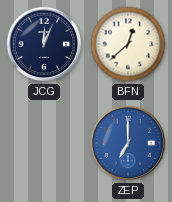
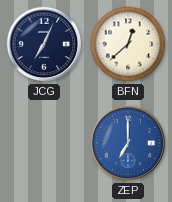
JCG: 12:04 -> 7:04
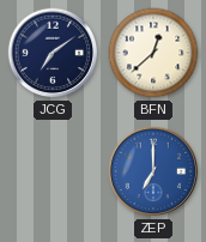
JCG: 7:04 -> 7:09
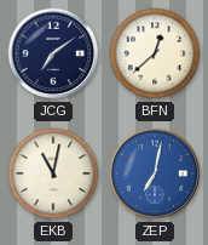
EKB: none -> 11:02
ZEP: 7:00 -> 7:02
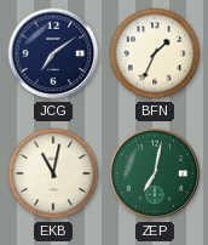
BFN: 12:38 -> 1:34
ZEP dial: blue -> green
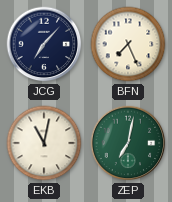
JCG: 7:09 -> 7:07
BFN: 1:34 -> 7:26
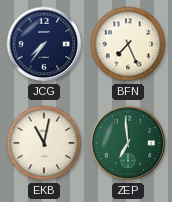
JCG: 7:07 -> 7:36
ZEP: 7:02 -> 6:59
